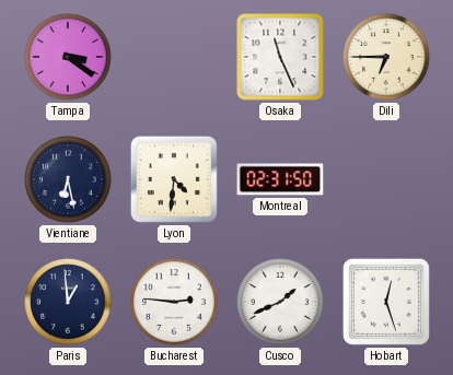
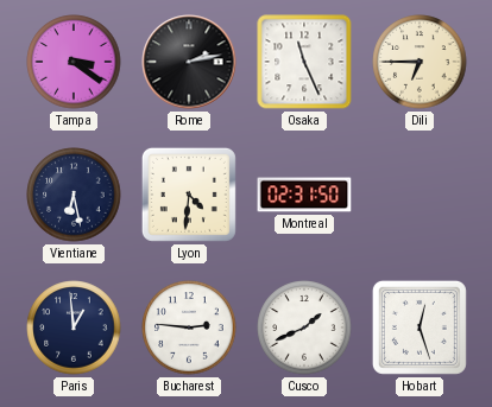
Rome: none -> 2:13
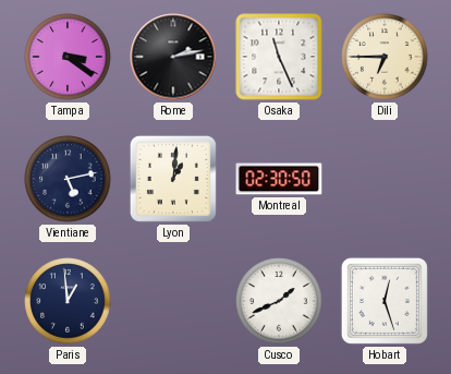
Vientiane: 6:28 -> 5:13
Lyon: 4:31 -> 1:01
Montreal: 02:31 -> 02:30
Bucharest: 2:46 -> none
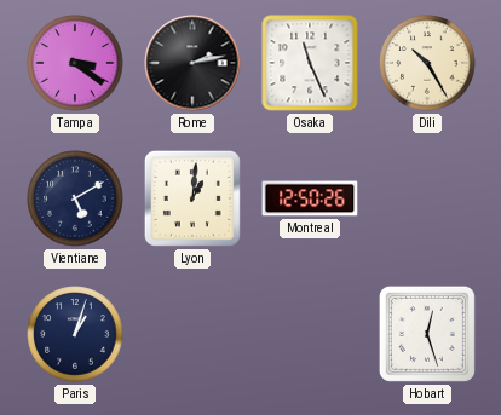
Dili: 6:45 -> 10:25
Vientiane: 5:13 -> 5:10
Montreal: 02:30 -> 12:50
Paris: 12:59 -> 1:03
Cusco: 1:41 -> none
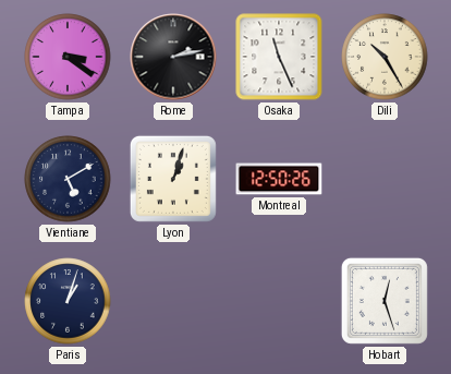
Lyon: 1:01 -> 1:03
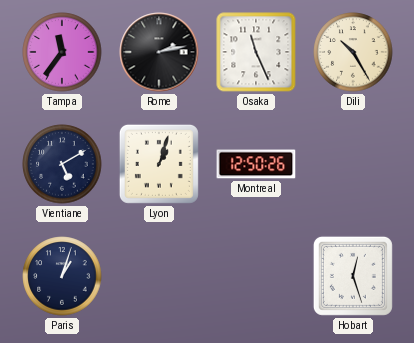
Tampa: 3:21 -> 11:36
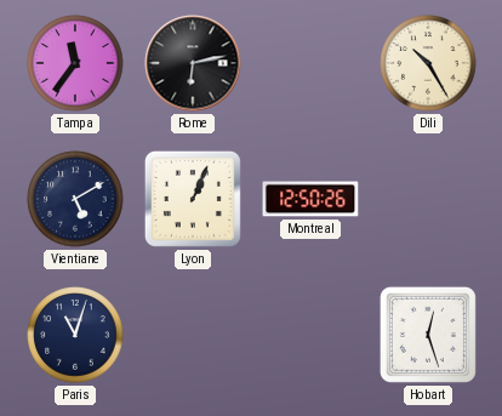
Rome: 2:13 -> 6:13
Osaka: 11:26 -> none
Lyon: 1:03 -> 1:04
Paris: 1:03 -> 11:03
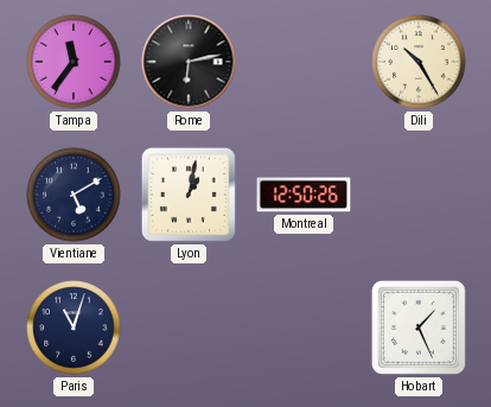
Lyon: 1:04 -> 1:02
Hobart: 12:27 -> 1:26
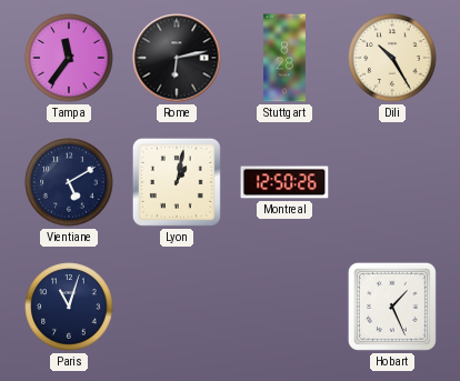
Stuttgart: none -> 8:28
